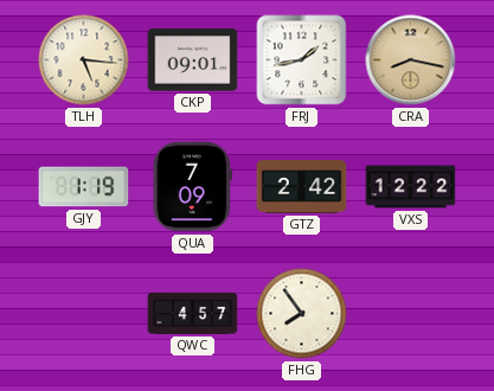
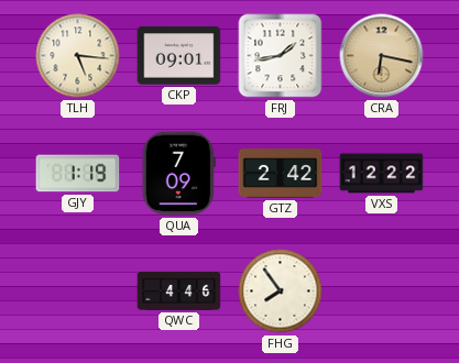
CRA: 8:17 -> 6:17
QWC: 4:57 -> 4:46
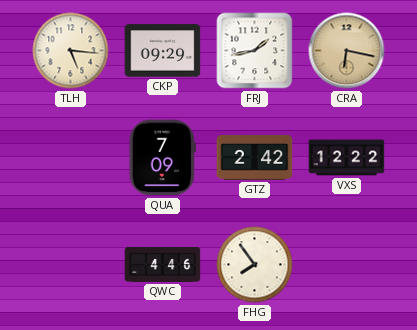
CKP: 09:01 -> 09:29
GJY: 1:19 -> none
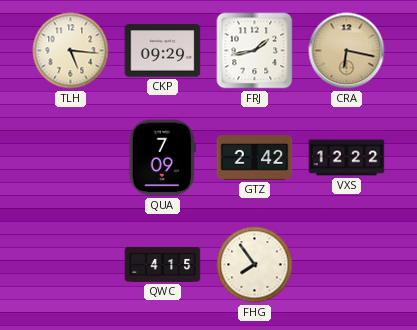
QWC: 4:46 -> 4:15
